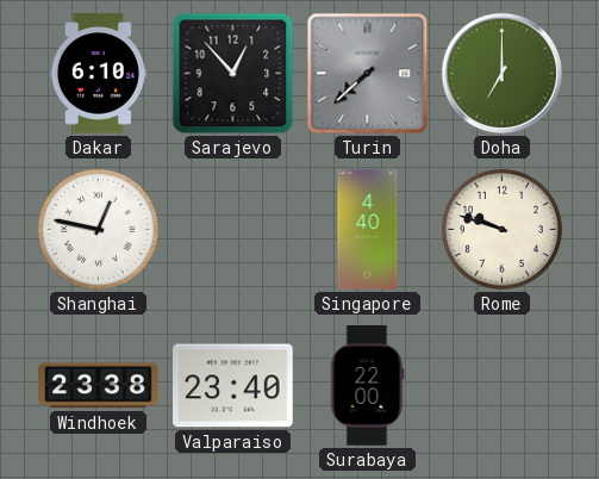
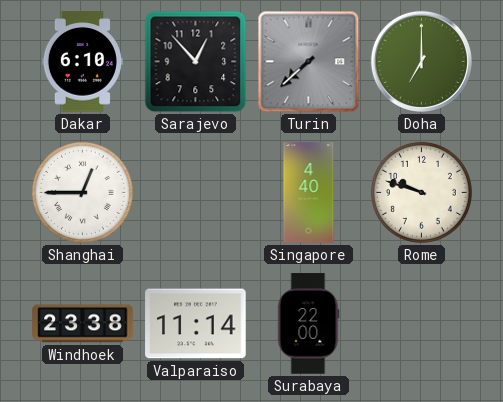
Shanghai: 12:47 -> 12:45
Valparaiso: 23:40 -> 11:14
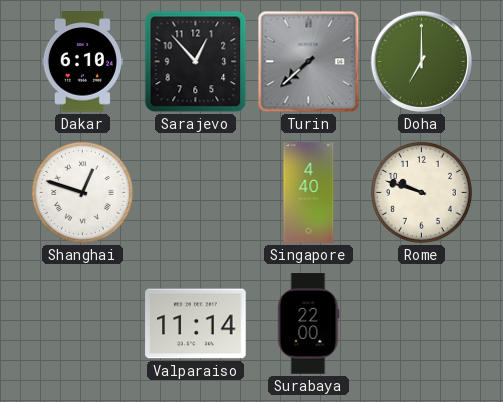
Shanghai: 12:45 -> 12:48
Windhoek: 23:38 -> none
